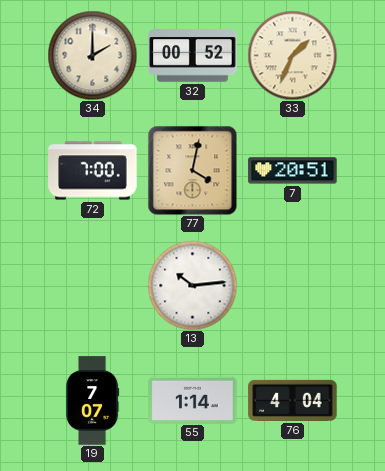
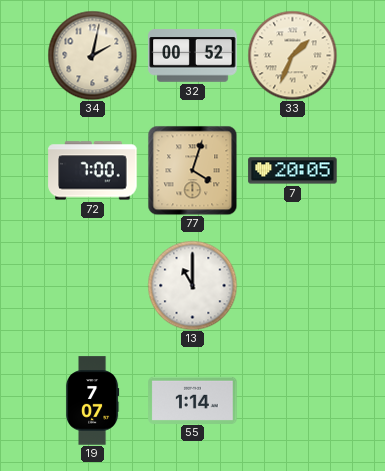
34: 2:00 -> 2:02
77: 4:02 -> 4:03
7: 20:51 -> 20:05
13: 10:14 -> 11:00
76: 4:04 -> none
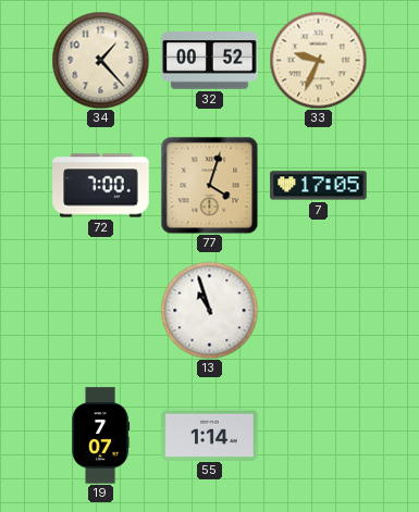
34: 2:02 -> 1:23
33: 1:34 -> 9:34
7: 20:05 -> 17:05
13: 11:00 -> 10:57
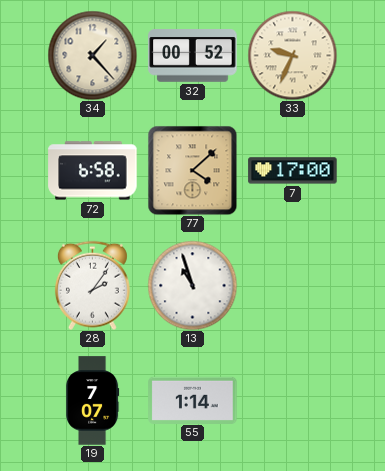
72: 7:00 -> 6:58
77: 4:03 -> 4:08
7: 17:05 -> 17:00
28: none -> 2:06
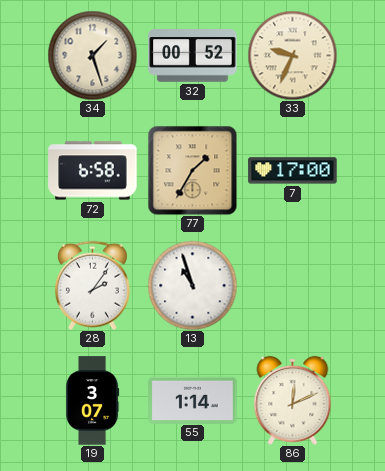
34: 1:23 -> 1:27
77: 4:08 -> 1:35
19: 7:07 -> 3:07
86: none -> 12:11
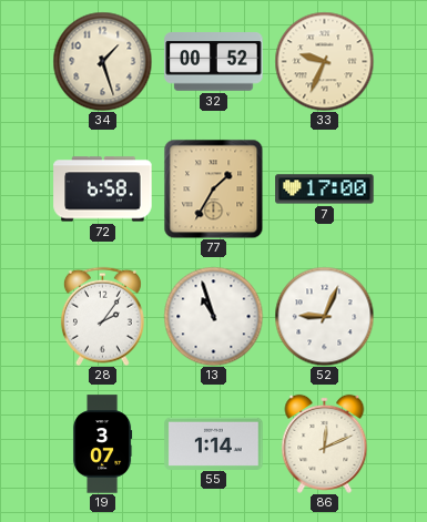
52: none -> 9:04
